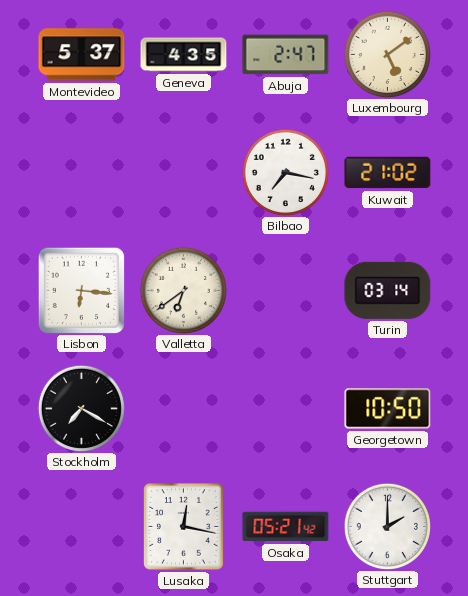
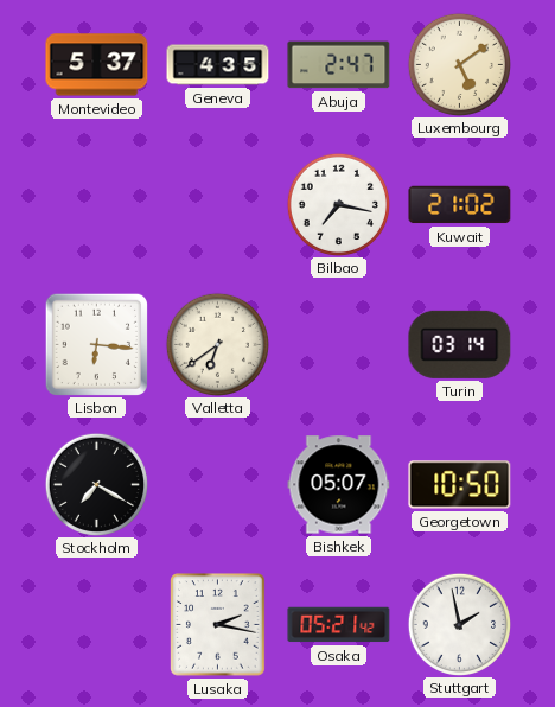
Bishkek: none -> 05:07
Lusaka: 12:17 -> 2:17
Stuttgart: 2:00 -> 1:58
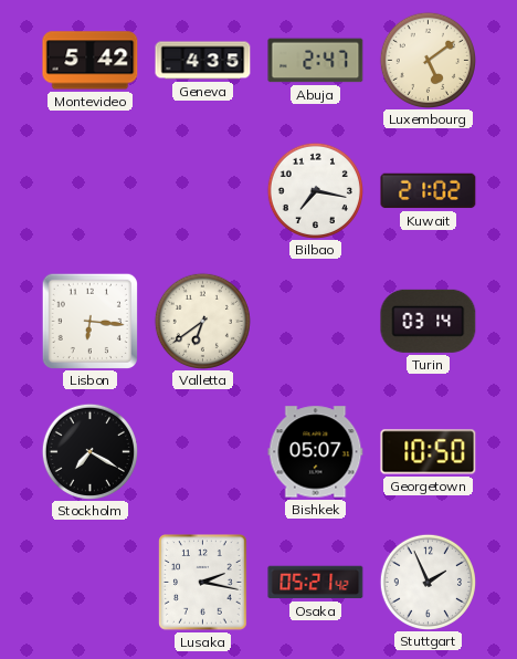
Montevideo: 5:37 -> 5:42
Stuttgart: 1:58 -> 1:56
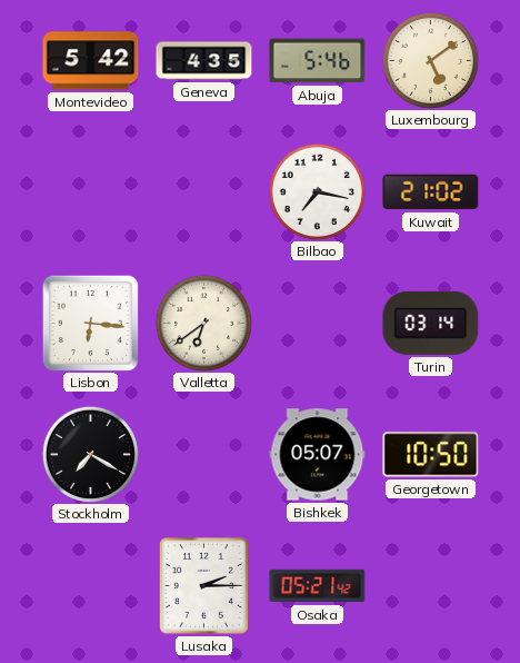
Abuja: 2:47 -> 5:46
Lusaka: 2:17 -> 2:15
Stuttgart: 1:56 -> none
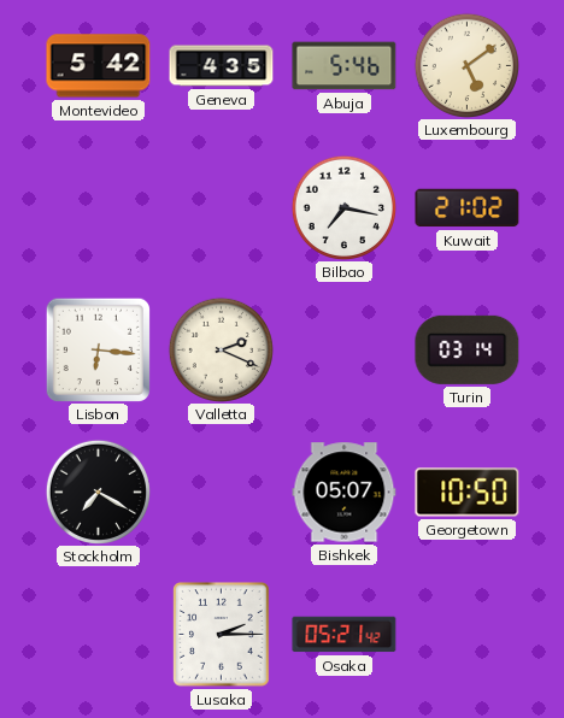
Valletta: 6:39 -> 2:19
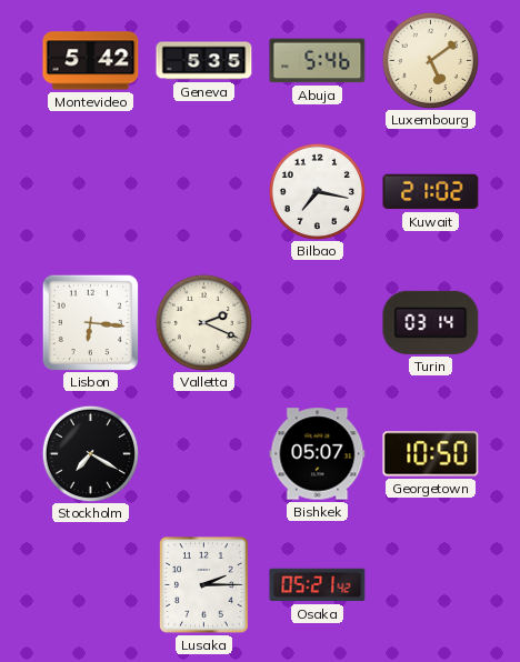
Geneva: 4:35 -> 5:35
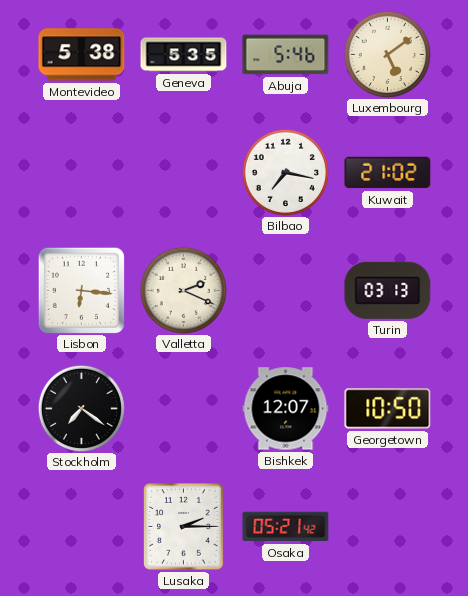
Montevideo: 5:42 -> 5:38
Turin: 03:14 -> 03:13
Stockholm: 7:20 -> 7:21
Bishkek: 05:07 -> 12:07
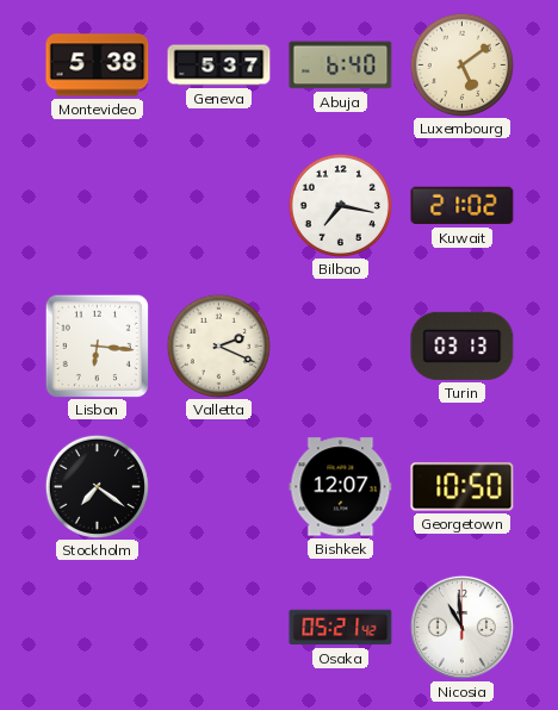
Geneva: 5:35 -> 5:37
Abuja: 5:46 -> 6:40
Lusaka: 2:15 -> none
Nicosia: none -> 10:59
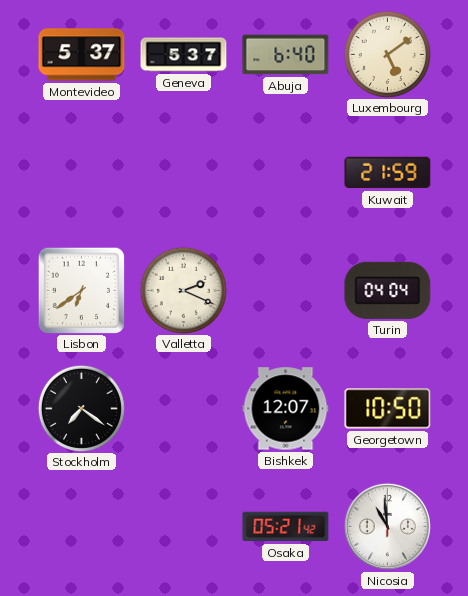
Montevideo: 5:38 -> 5:37
Bilbao: 7:17 -> none
Kuwait: 21:02 -> 21:59
Lisbon: 6:16 -> 6:39
Turin: 03:13 -> 04:04
